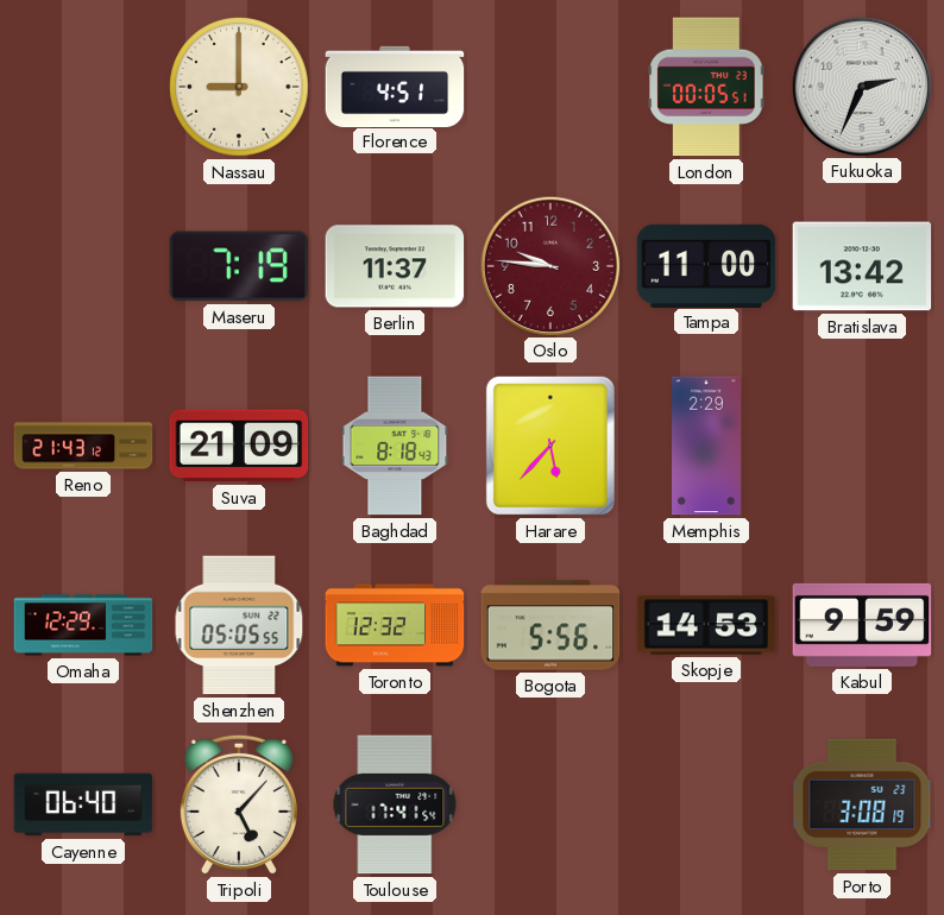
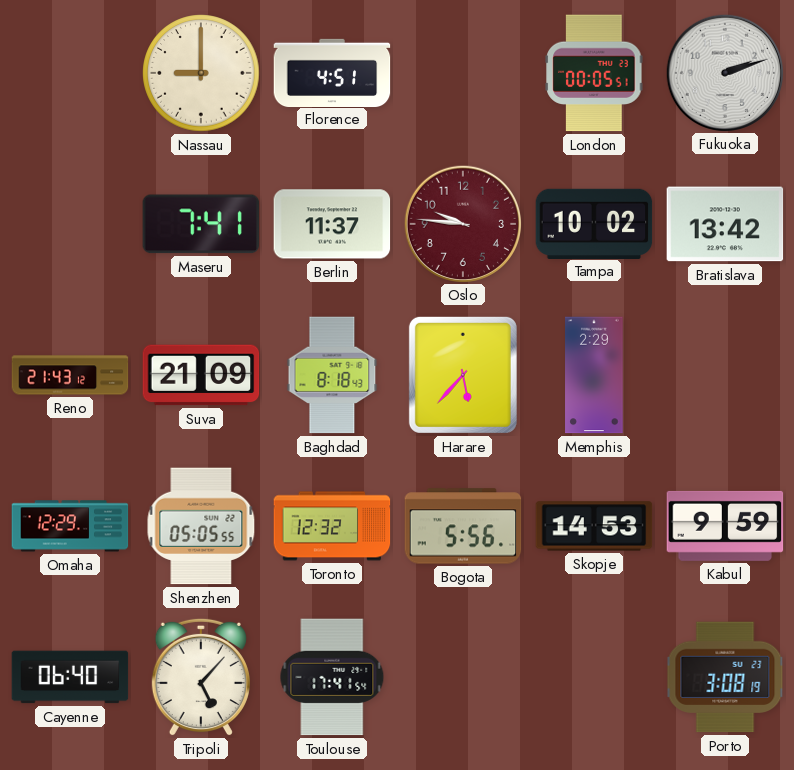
Fukuoka: 2:34 -> 2:12
Maseru: 7:19 -> 7:41
Tampa: 11:00 -> 10:02
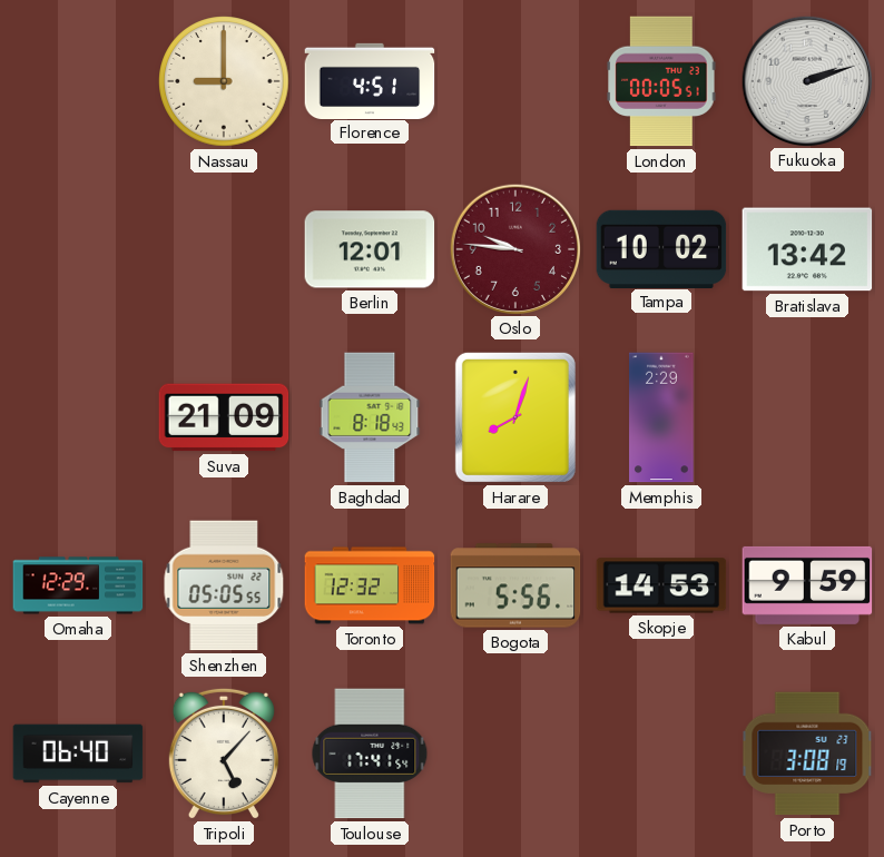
Maseru: 7:41 -> none
Berlin: 11:37 -> 12:01
Reno: 21:43 -> none
Harare: 5:37 -> 8:03
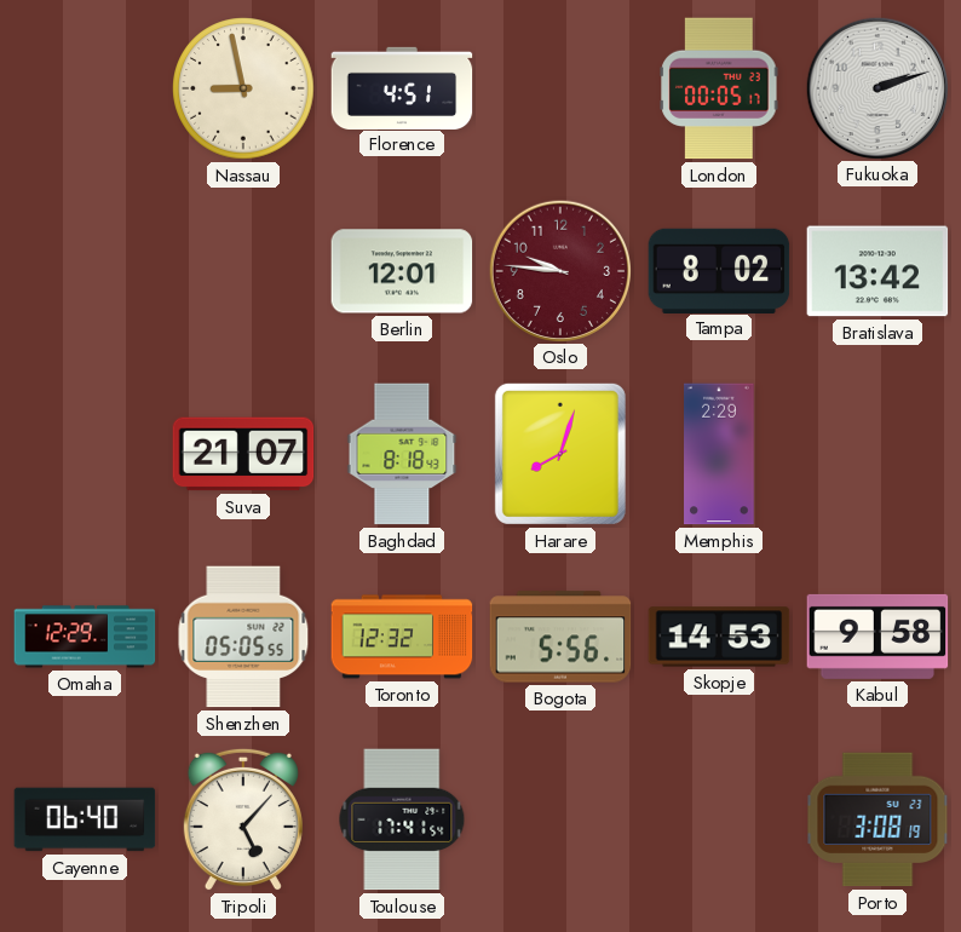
Nassau: 9:00 -> 8:58
London: 00:05:51 -> 00:05:17
Tampa: 10:02 -> 8:02
Suva: 21:09 -> 21:07
Kabul: 9:59 -> 9:58
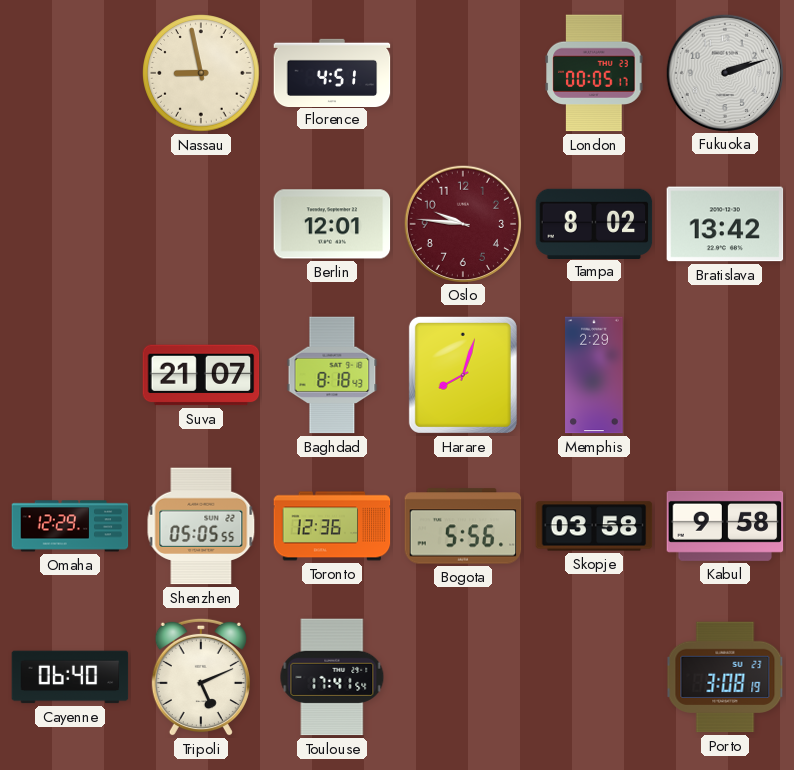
Toronto: 12:32 -> 12:36
Skopje: 14:53 -> 03:58
Tripoli: 5:07 -> 5:11
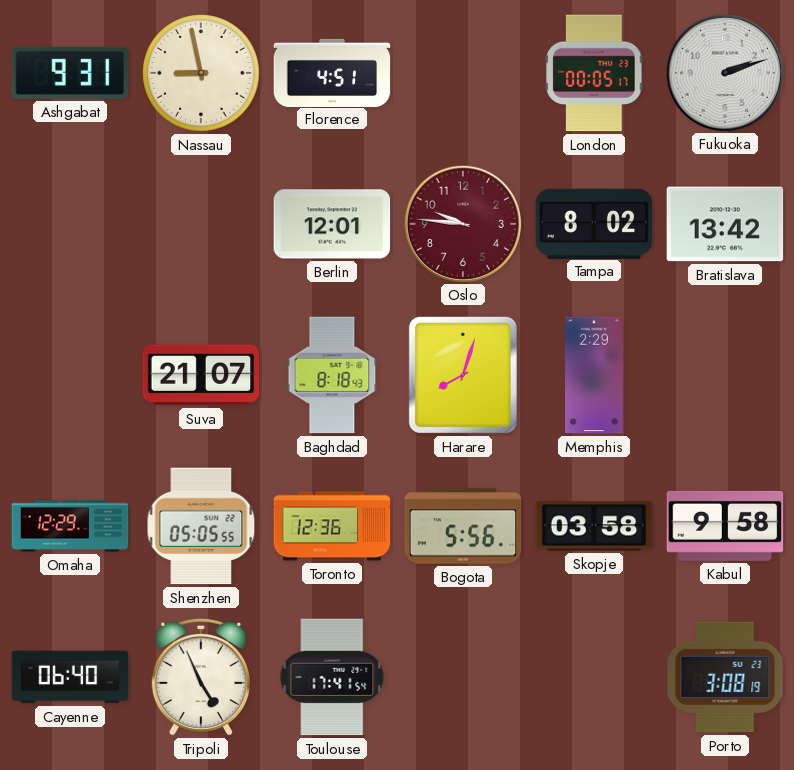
Ashgabat: none -> 9:31
Tripoli: 5:11 -> 4:56
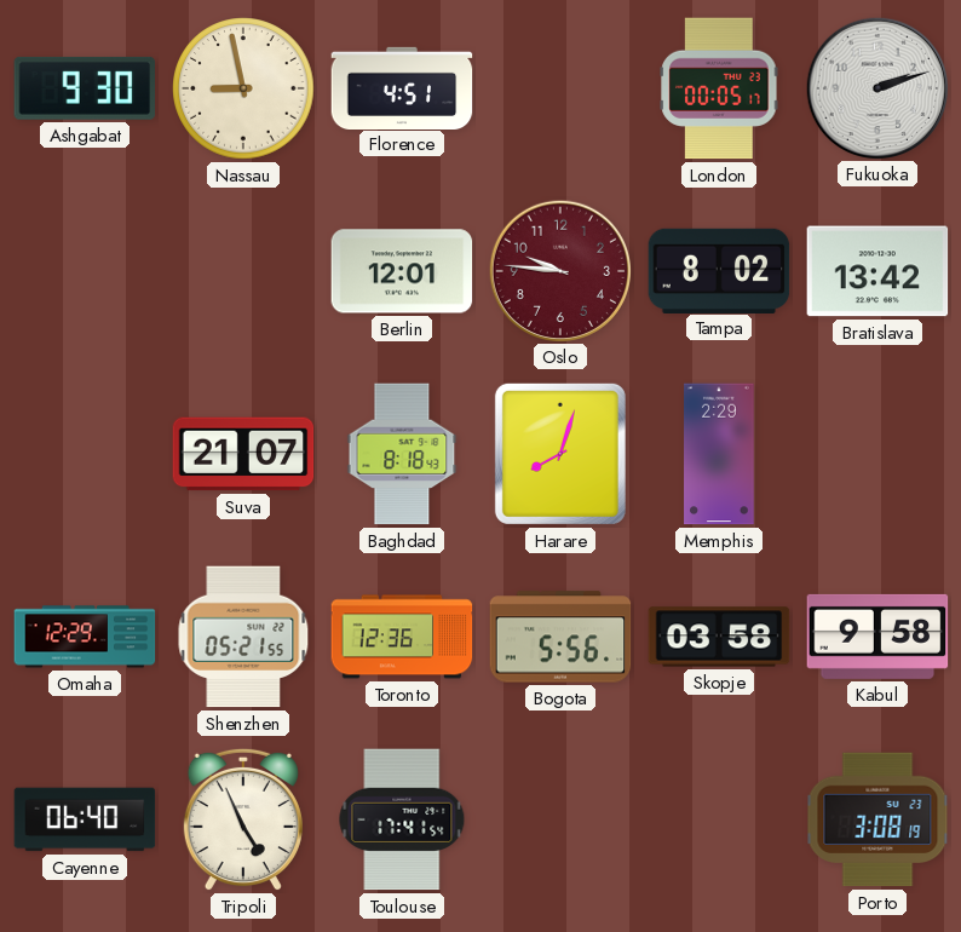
Ashgabat: 9:31 -> 9:30
Shenzhen: 05:05 -> 05:21
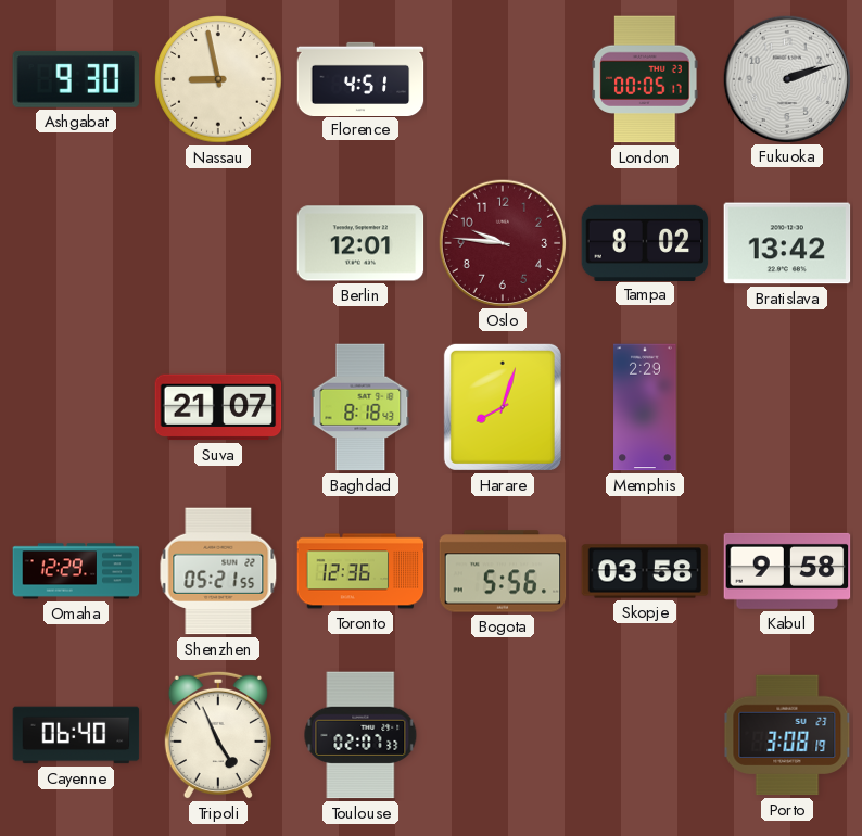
Toulouse: 17:41 -> 02:07
